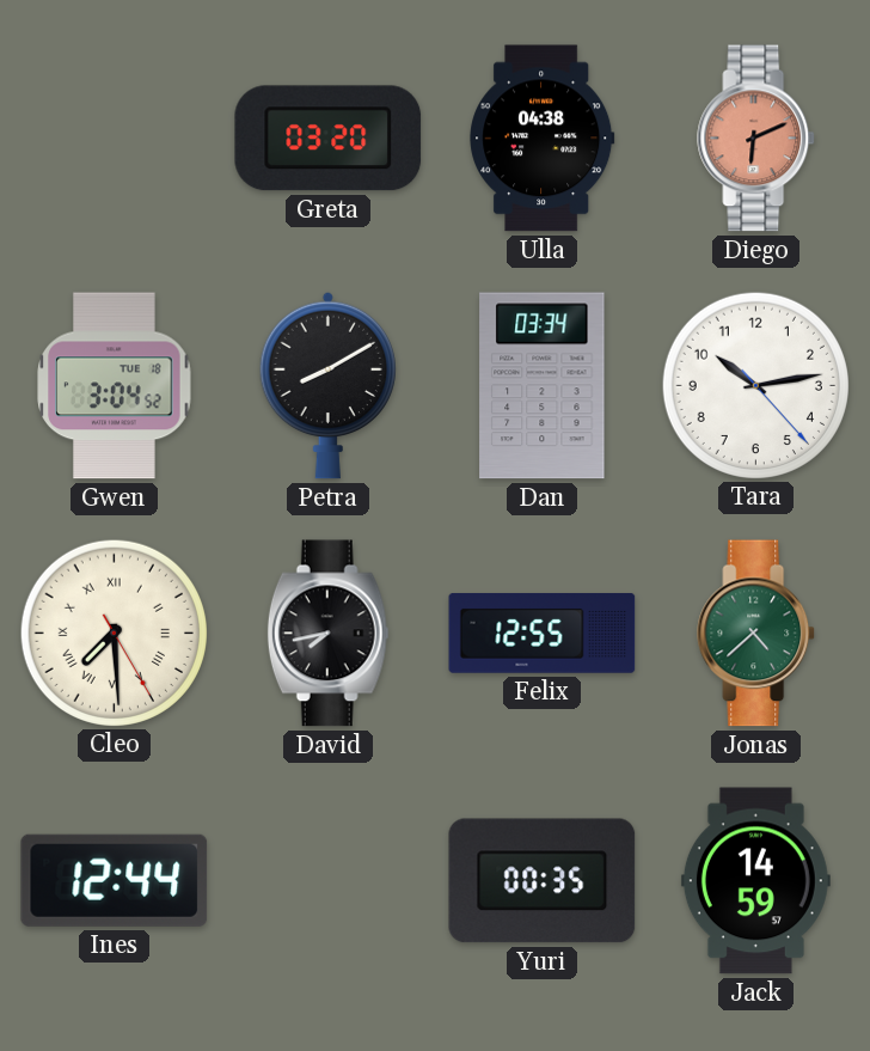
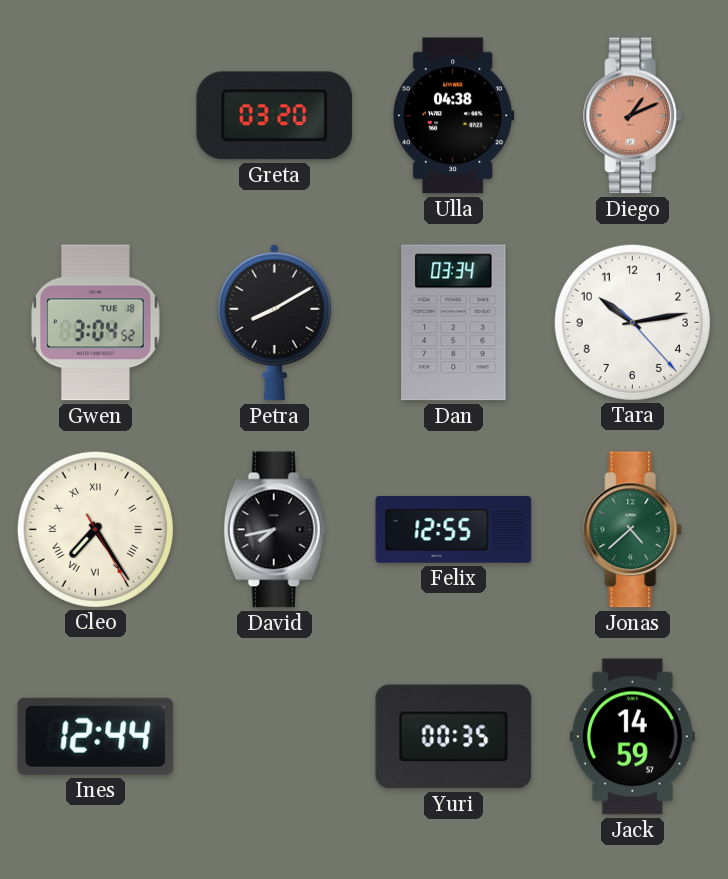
Diego: 6:11 -> 1:11
Cleo: 7:29 -> 7:24
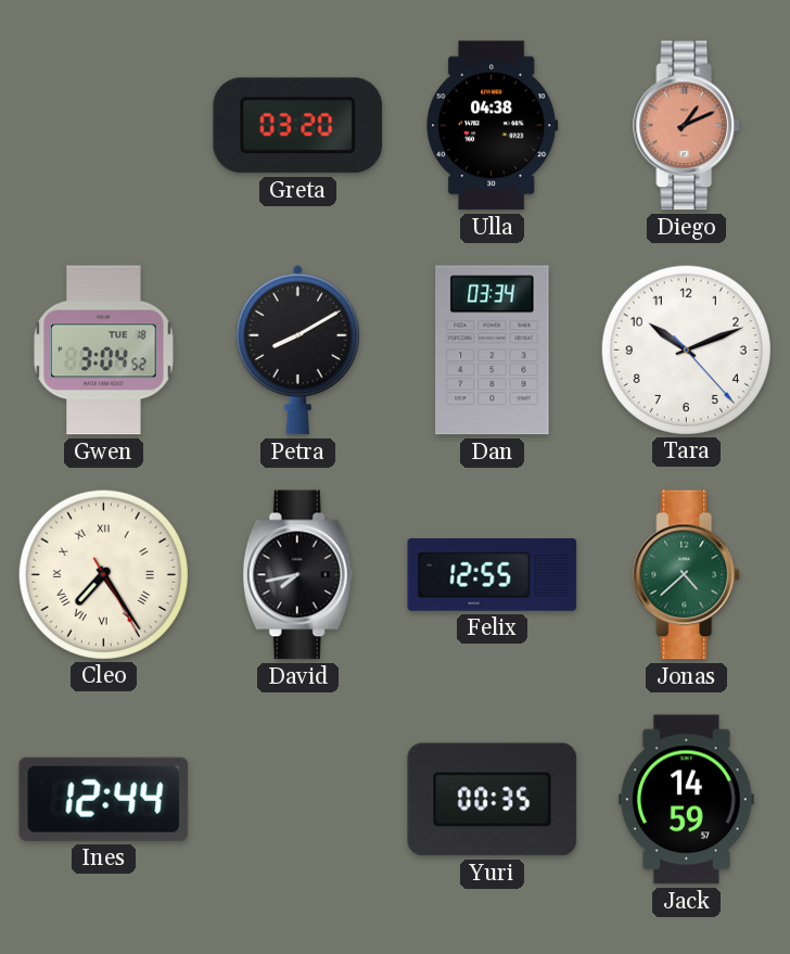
Tara: 10:13 -> 10:11
